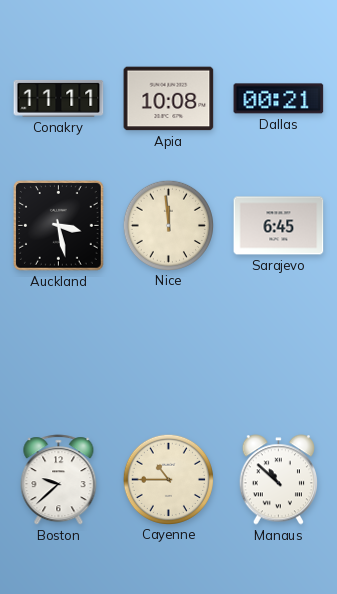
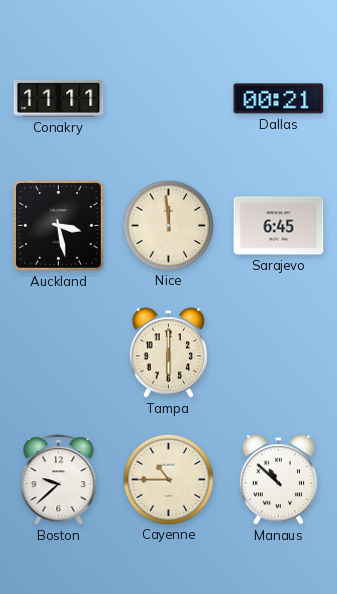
Apia: 10:08 -> none
Tampa: none -> 6:00
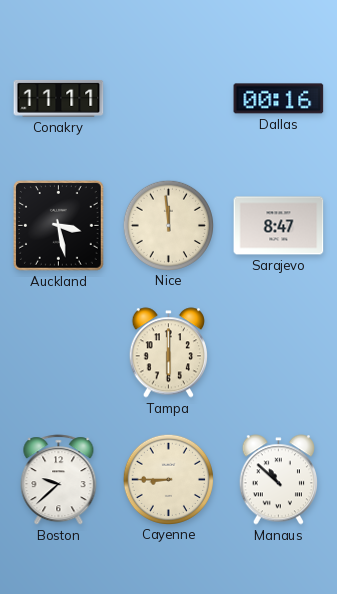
Dallas: 00:21 -> 00:16
Sarajevo: 6:45 -> 8:47
Cayenne: 10:45 -> 8:45
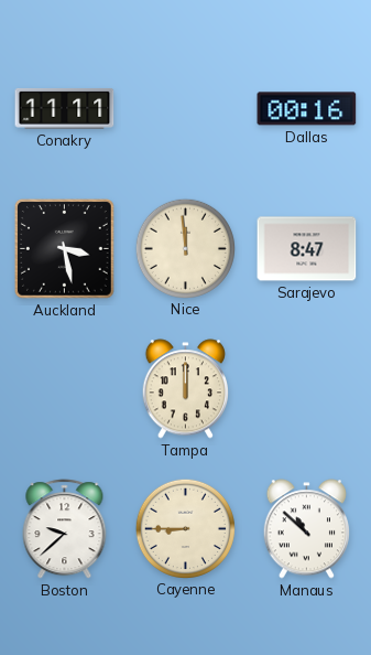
Tampa: 6:00 -> 12:00
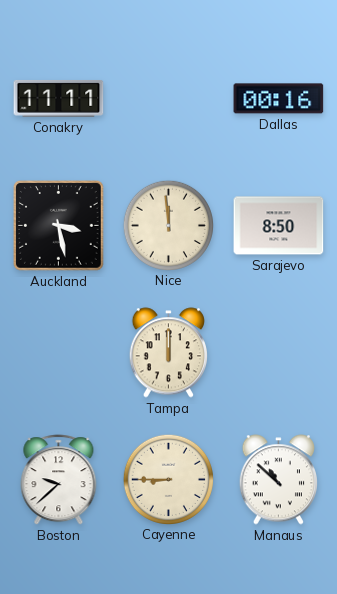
Sarajevo: 8:47 -> 8:50
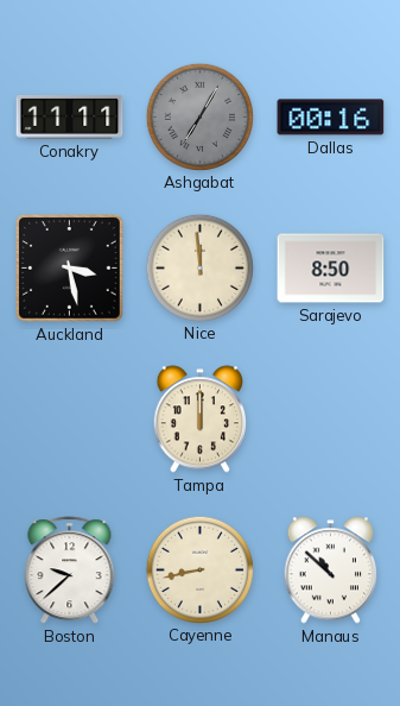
Ashgabat: none -> 7:05
Cayenne: 8:45 -> 8:43
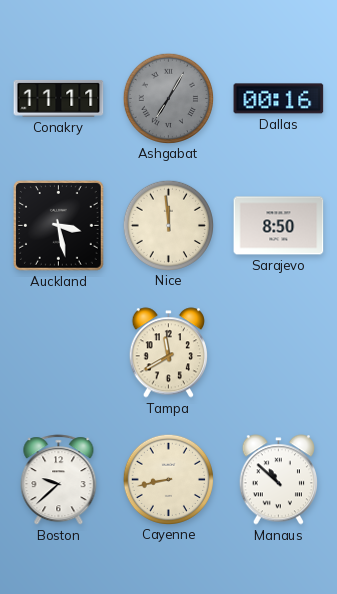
Tampa: 12:00 -> 11:40
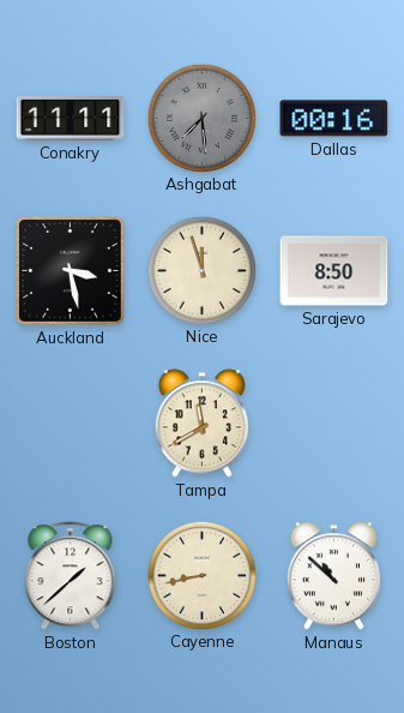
Ashgabat: 7:05 -> 7:29
Nice: 11:59 -> 11:57
Boston: 9:38 -> 1:38
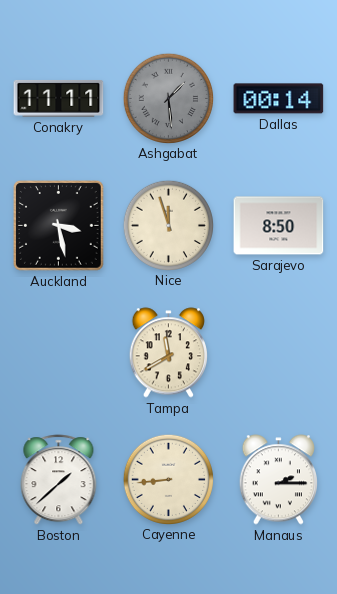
Ashgabat: 7:29 -> 1:29
Dallas: 00:16 -> 00:14
Cayenne: 8:43 -> 8:44
Manaus: 10:52 -> 2:15
